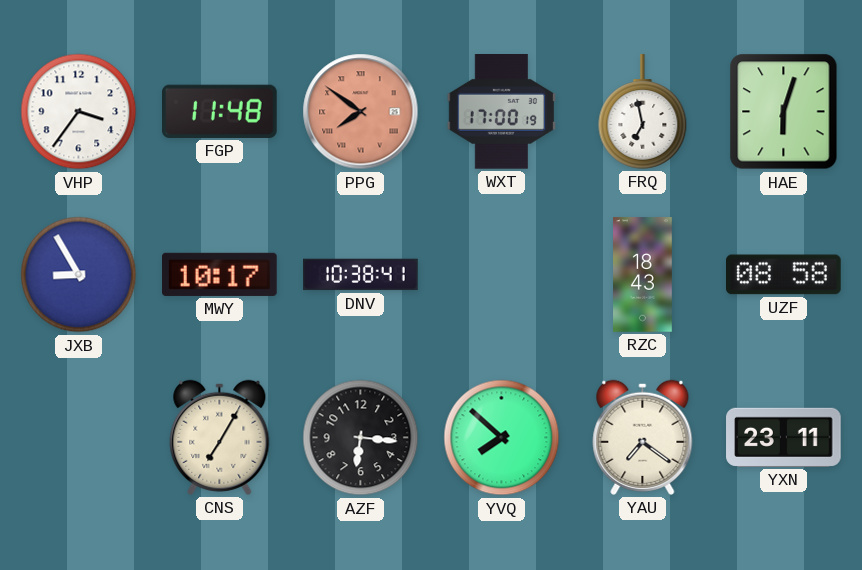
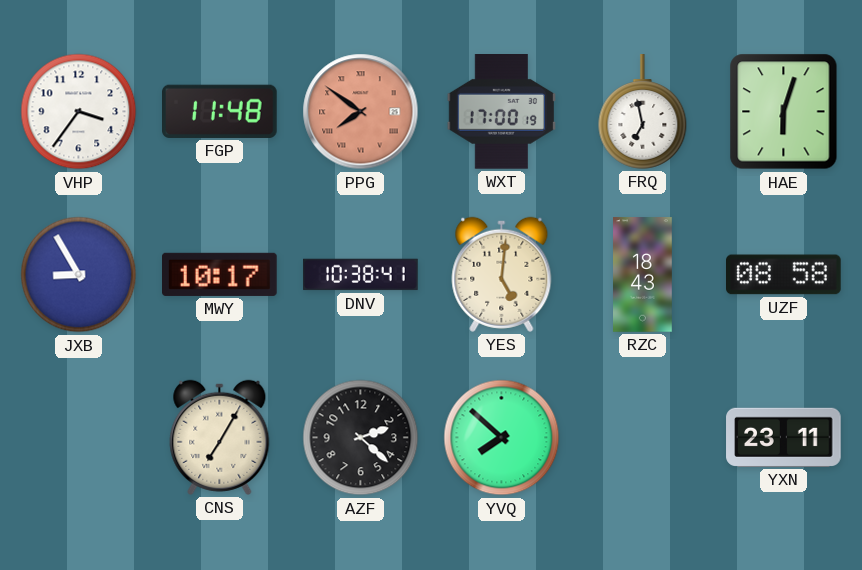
YES: none -> 5:01
AZF: 6:16 -> 2:22
YAU: 7:21 -> none
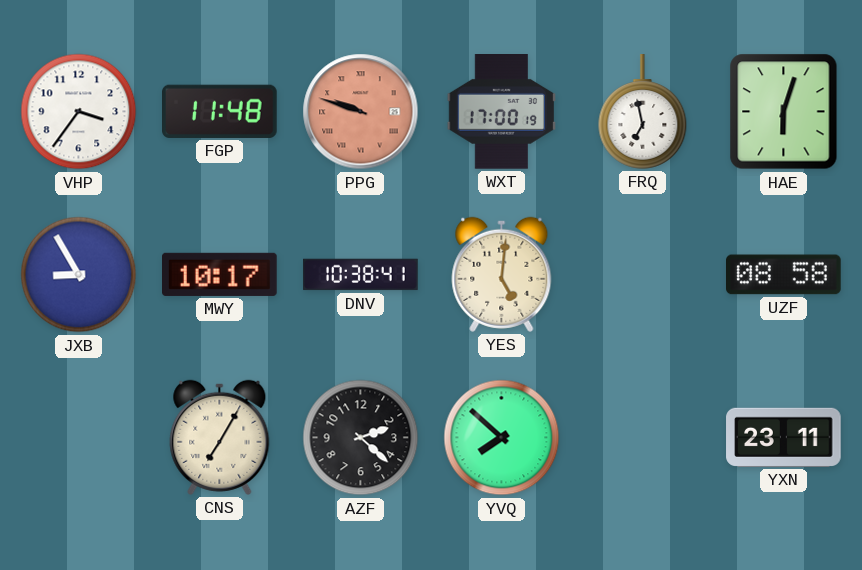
PPG: 7:51 -> 9:48
RZC: 18:43 -> none
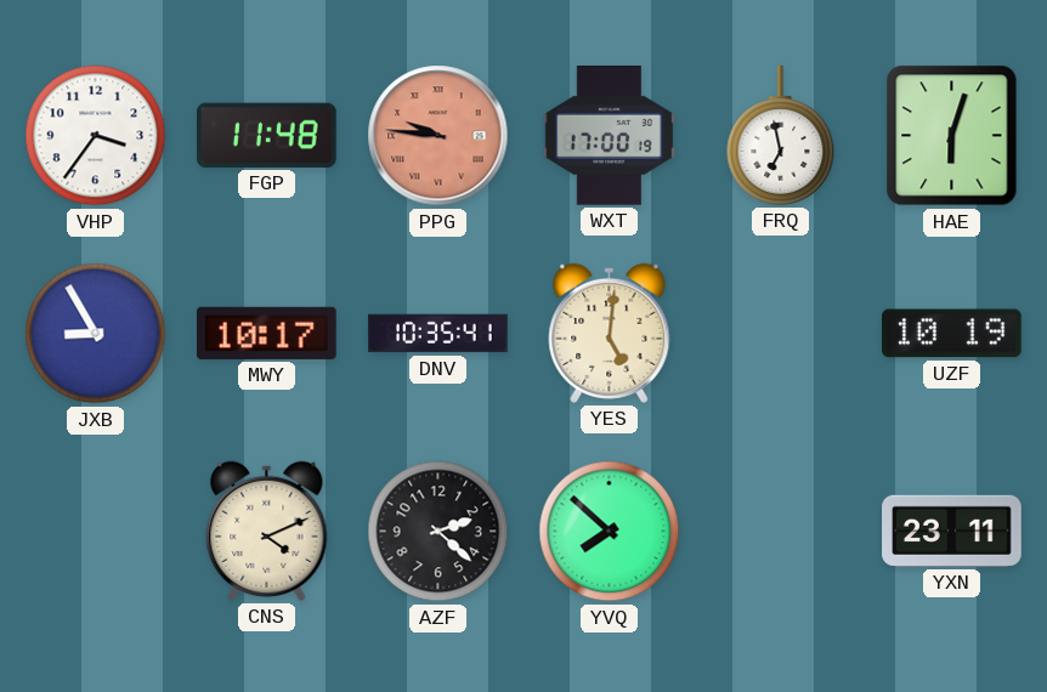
PPG: 9:48 -> 9:46
DNV: 10:38 -> 10:35
UZF: 08:58 -> 10:19
CNS: 7:05 -> 4:11
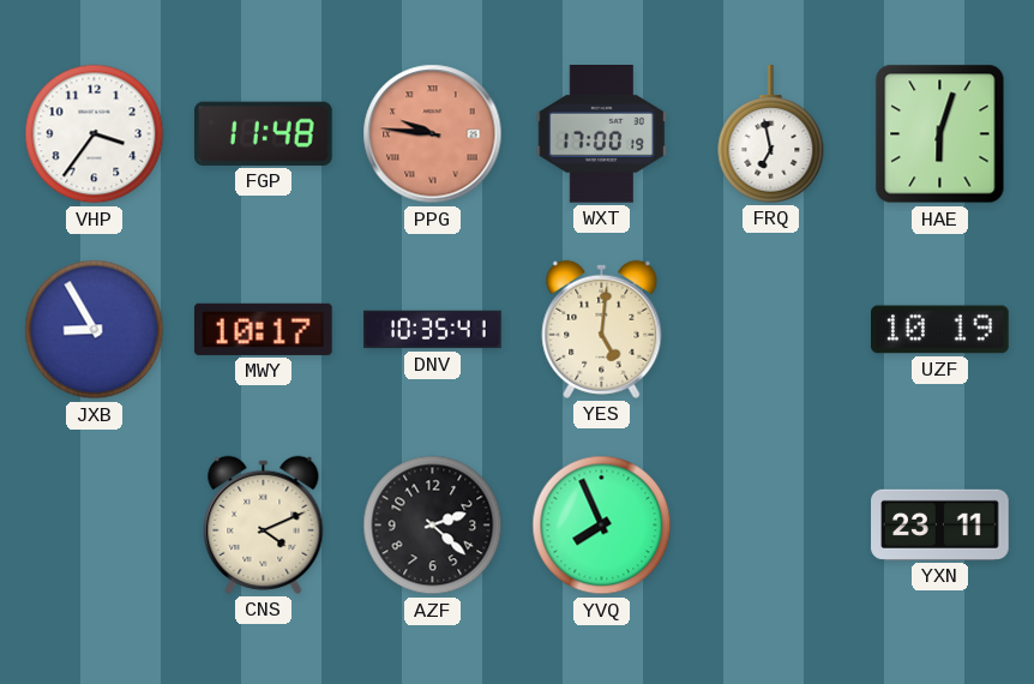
YVQ: 7:52 -> 7:56
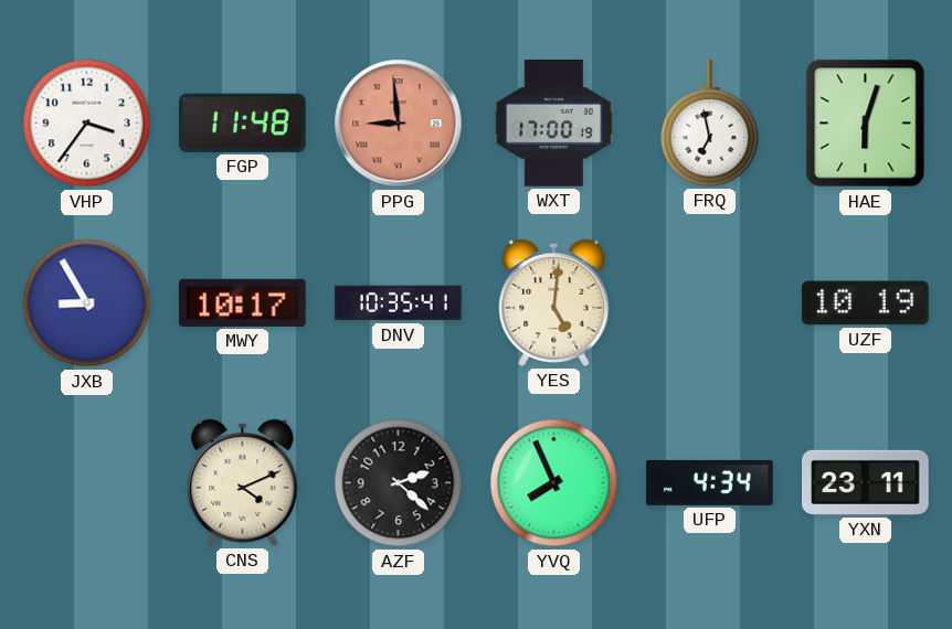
PPG: 9:46 -> 8:59
UFP: none -> 4:34
